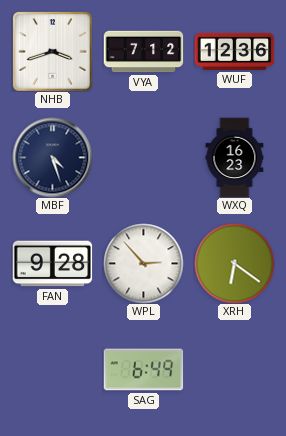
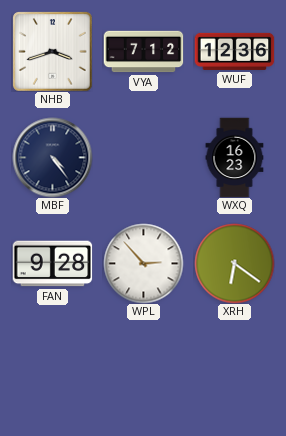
MBF: 4:27 -> 4:24
SAG: 6:49 -> none
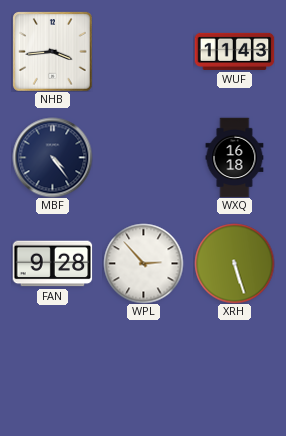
NHB: 3:42 -> 3:44
VYA: 7:12 -> none
WUF: 12:36 -> 11:43
WXQ: 16:23 -> 16:18
XRH: 6:21 -> 5:27
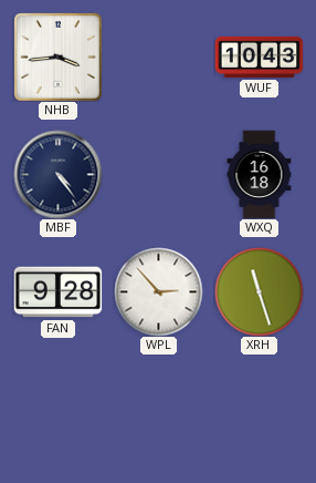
WUF: 11:43 -> 10:43
XRH: 5:27 -> 11:27
